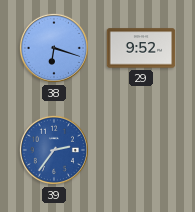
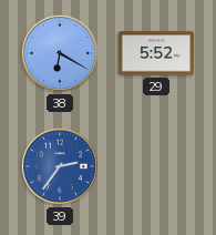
38: 6:18 -> 6:20
29: 9:52 -> 5:52
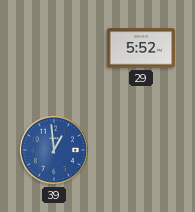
38: 6:20 -> none
39: 2:36 -> 12:59
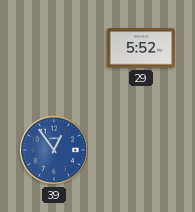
39: 12:59 -> 12:54
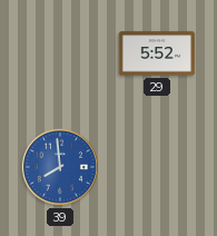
39: 12:54 -> 7:59
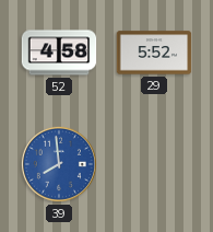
52: none -> 4:58
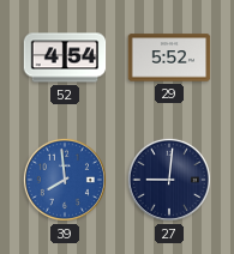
52: 4:58 -> 4:54
27: none -> 9:01
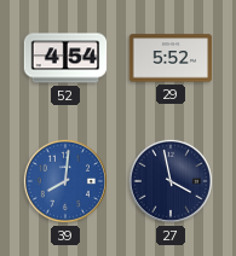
39: 7:59 -> 8:01
27: 9:01 -> 3:58
